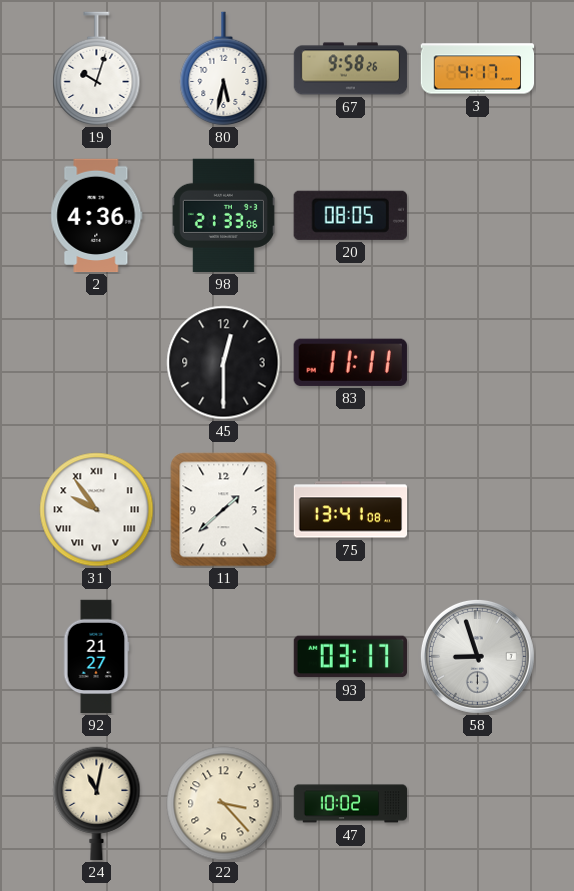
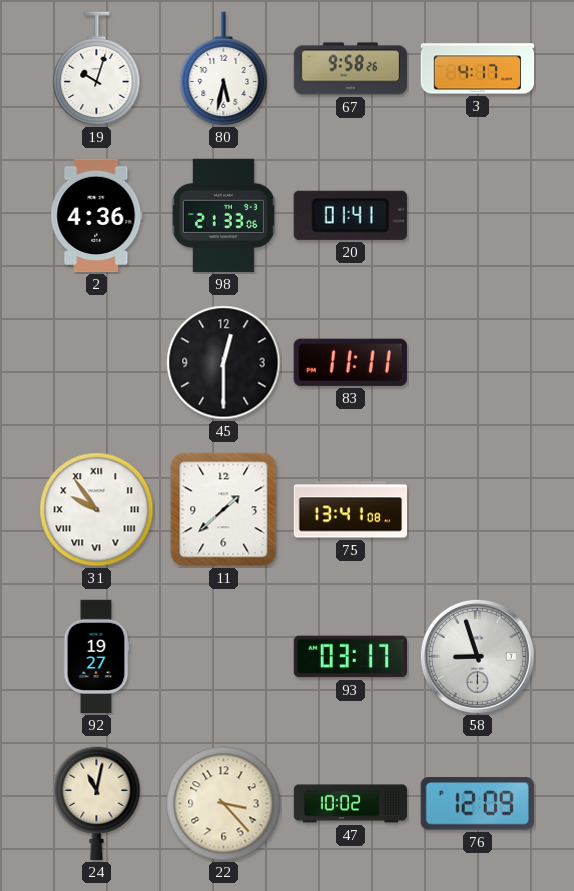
20: 08:05 -> 01:41
92: 21:27 -> 19:27
76: none -> 12:09
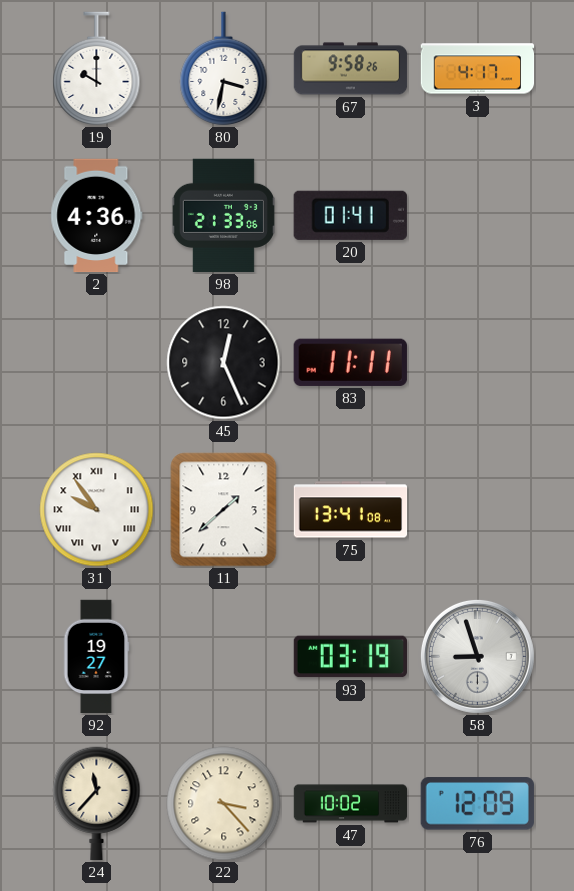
19: 10:03 -> 10:00
80: 5:32 -> 3:32
45: 12:30 -> 12:26
93: 03:17 -> 03:19
24: 11:02 -> 11:37
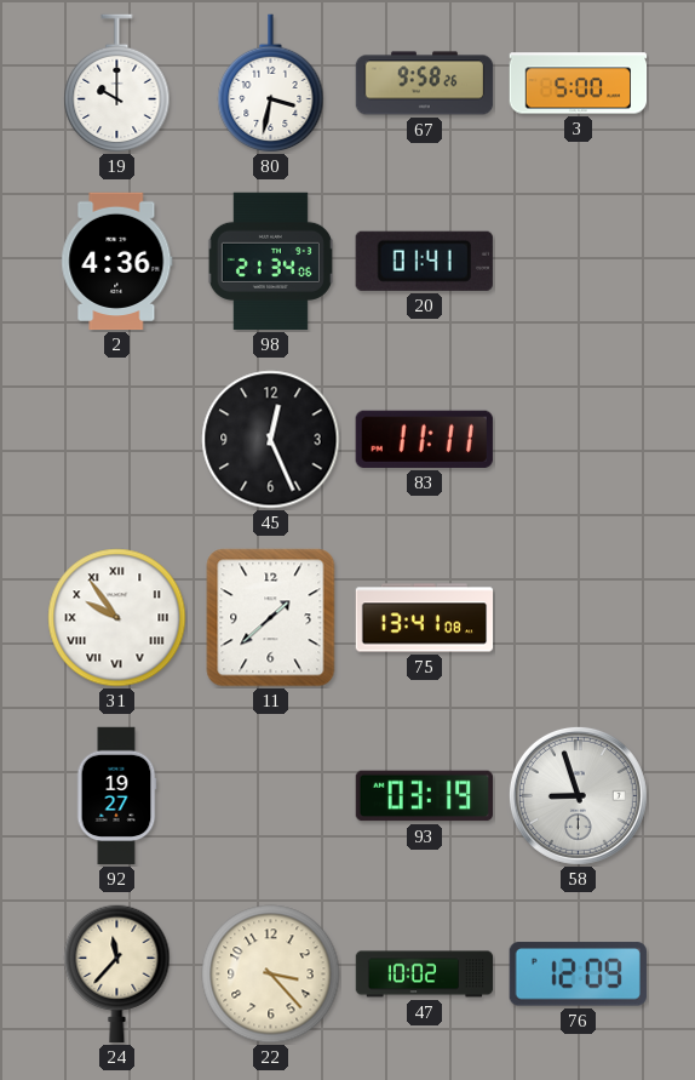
3: 4:17 -> 5:00
98: 21:33 -> 21:34
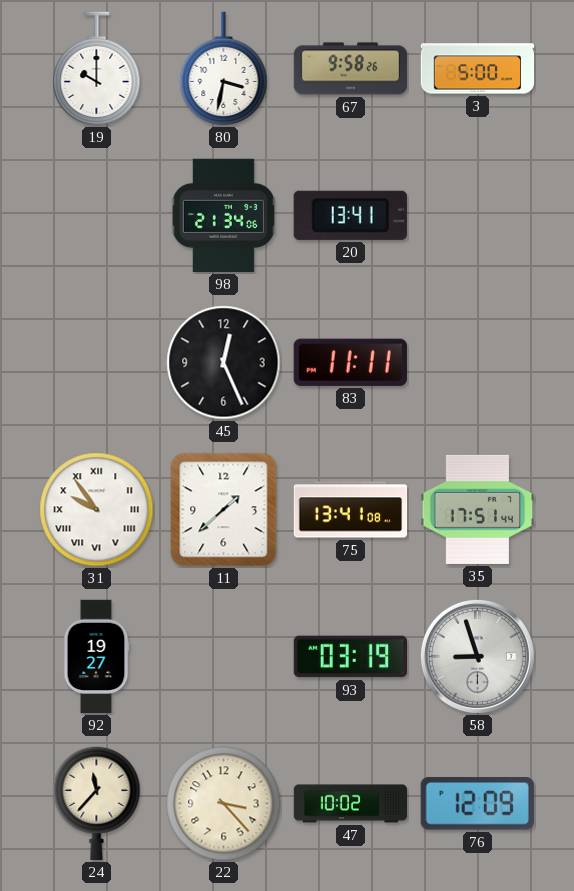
2: 4:36 -> none
20: 01:41 -> 13:41
35: none -> 17:51
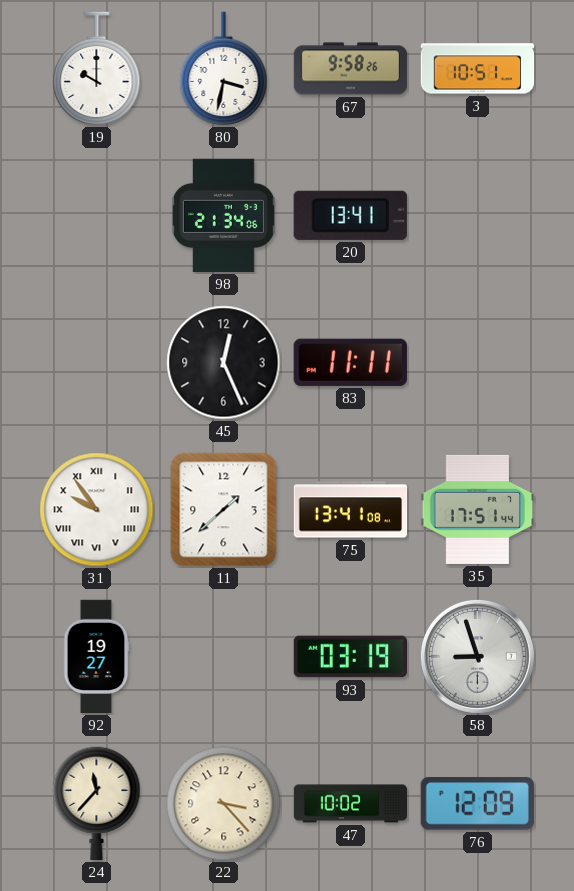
3: 5:00 -> 10:51
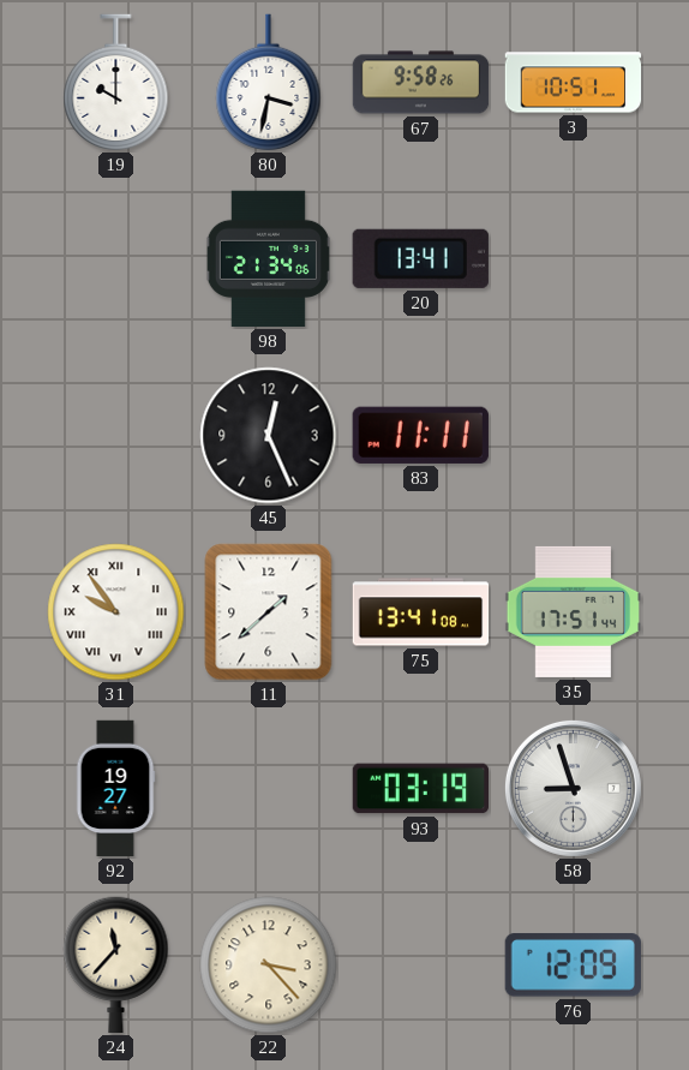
47: 10:02 -> none
